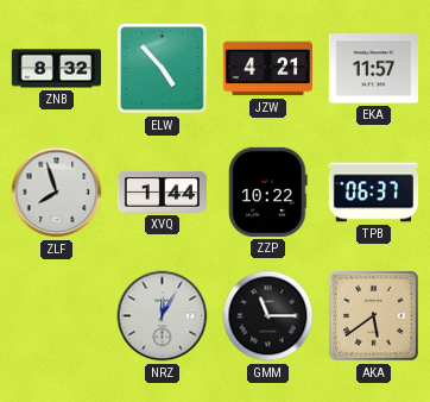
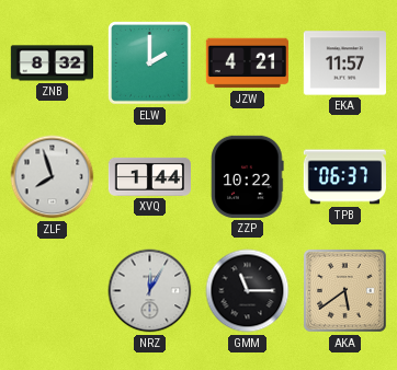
ELW: 4:53 -> 2:00
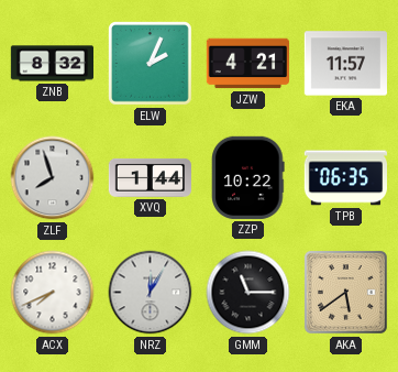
ELW: 2:00 -> 2:04
TPB: 06:37 -> 06:35
ACX: none -> 7:41
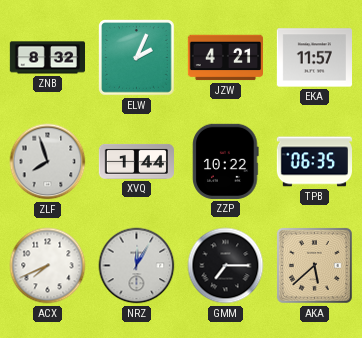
GMM: 11:15 -> 7:15
AKA: 5:39 -> 5:38
